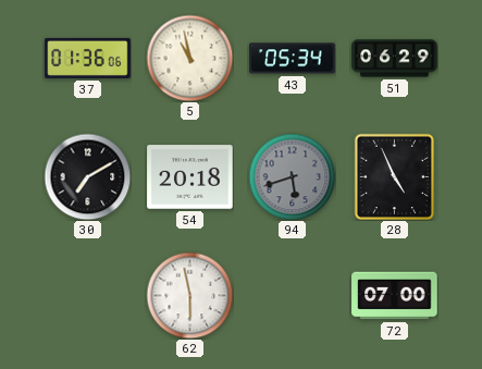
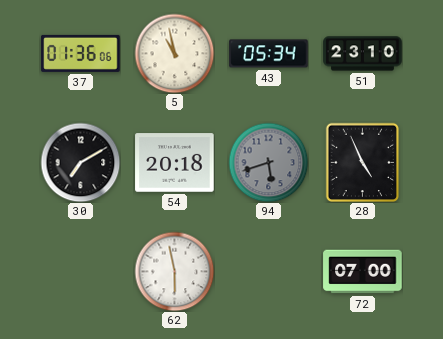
51: 06:29 -> 23:10
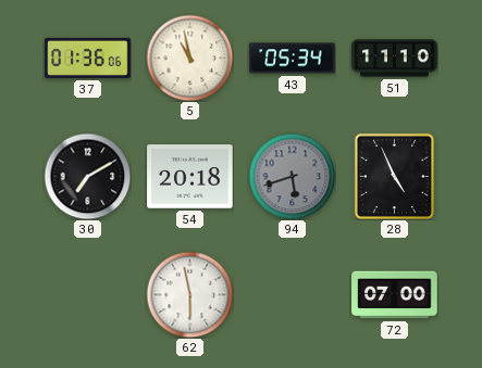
51: 23:10 -> 11:10
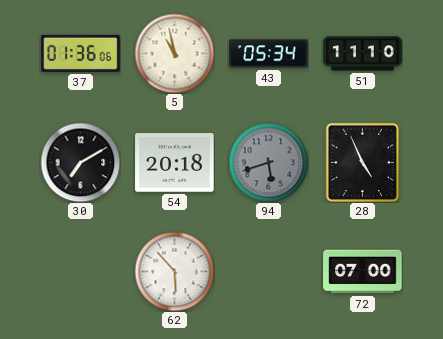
62: 5:58 -> 5:53
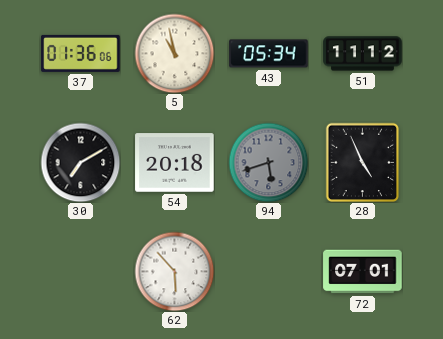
51: 11:10 -> 11:12
72: 07:00 -> 07:01
